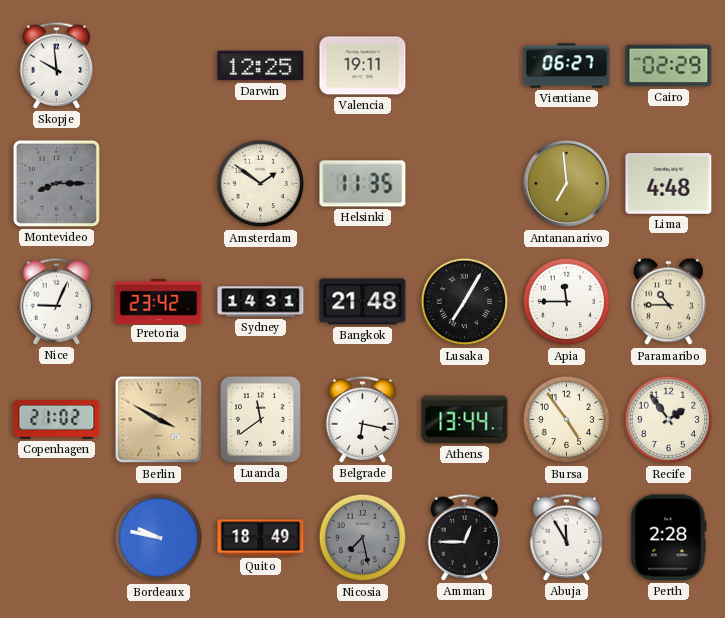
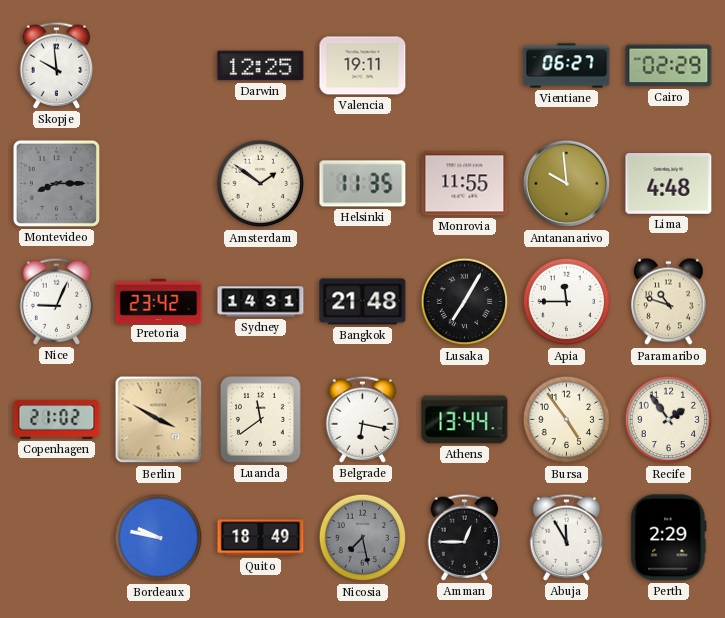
Monrovia: none -> 11:55
Antananarivo: 6:59 -> 9:59
Paramaribo: 10:45 -> 10:48
Perth: 2:28 -> 2:29
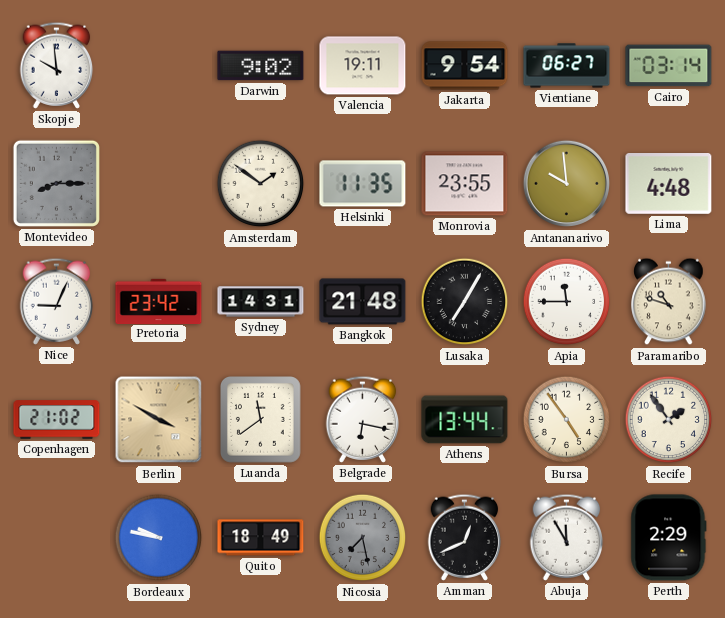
Darwin: 12:25 -> 9:02
Jakarta: none -> 9:54
Cairo: 02:29 -> 03:14
Monrovia: 11:55 -> 23:55
Amman: 12:45 -> 12:41
